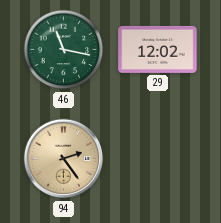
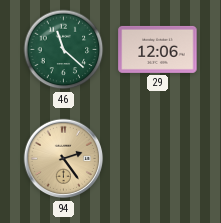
46: 11:17 -> 11:22
29: 12:02 -> 12:06
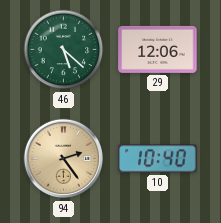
46: 11:22 -> 5:22
10: none -> 10:40
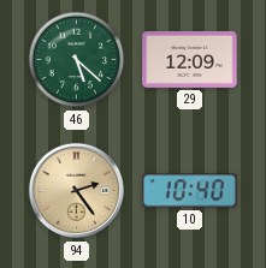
29: 12:06 -> 12:09
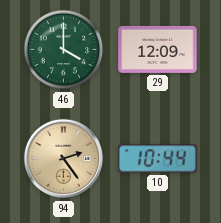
46: 5:22 -> 4:00
10: 10:40 -> 10:44
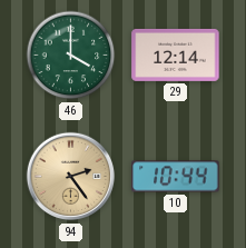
29: 12:09 -> 12:14
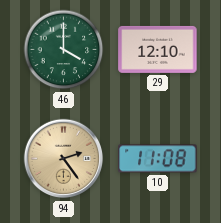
29: 12:14 -> 12:10
10: 10:44 -> 11:08
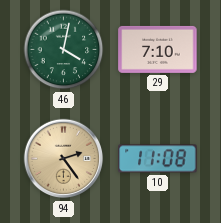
46: 4:00 -> 4:02
29: 12:10 -> 7:10
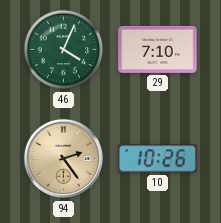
46: 4:02 -> 4:04
10: 11:08 -> 10:26
